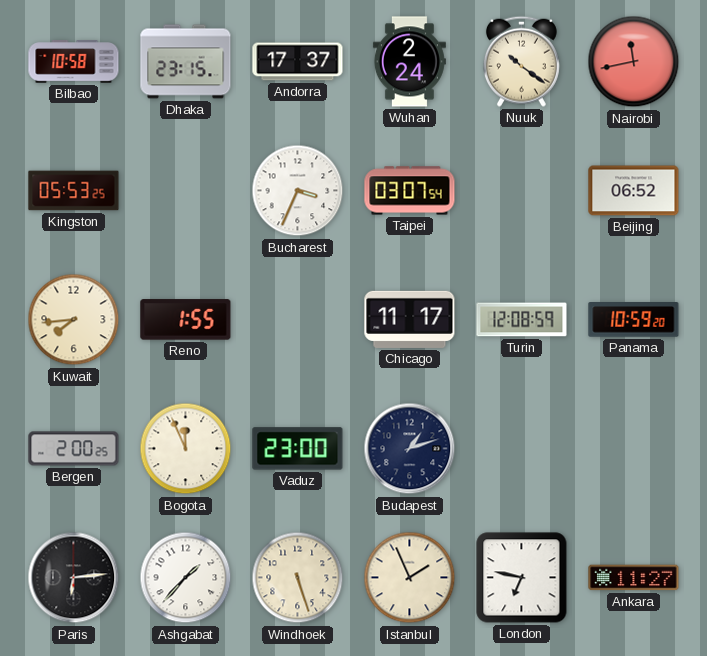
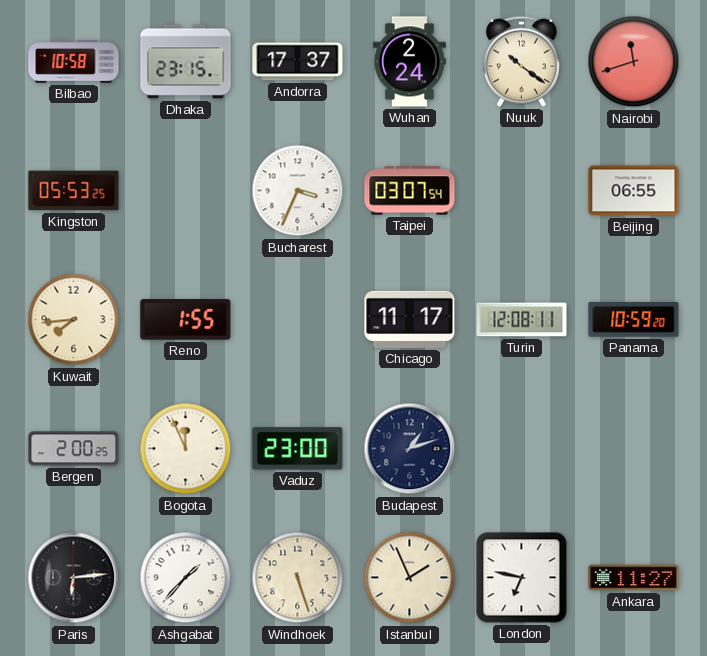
Nairobi: 11:43 -> 11:42
Beijing: 06:52 -> 06:55
Turin: 12:08:59 -> 12:08:11
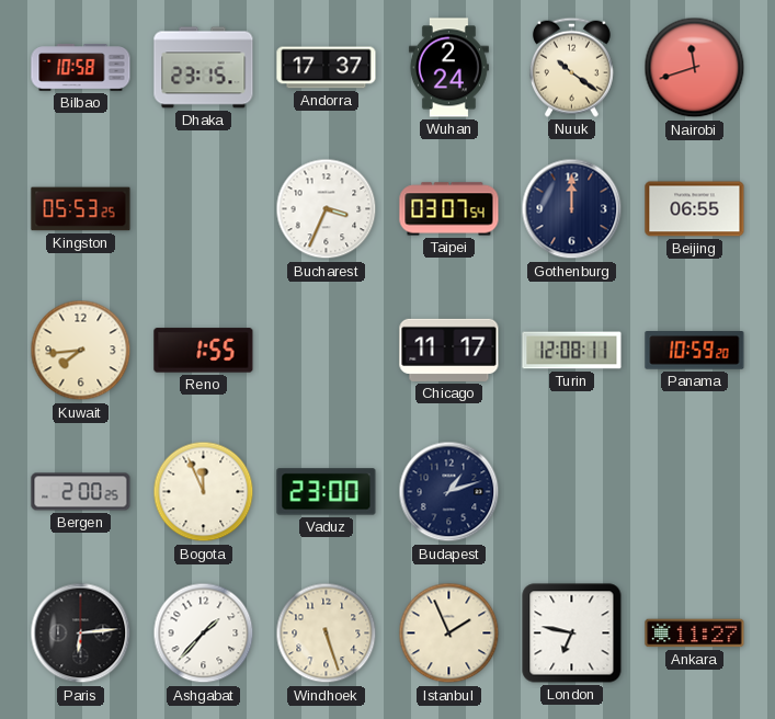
Gothenburg: none -> 12:00
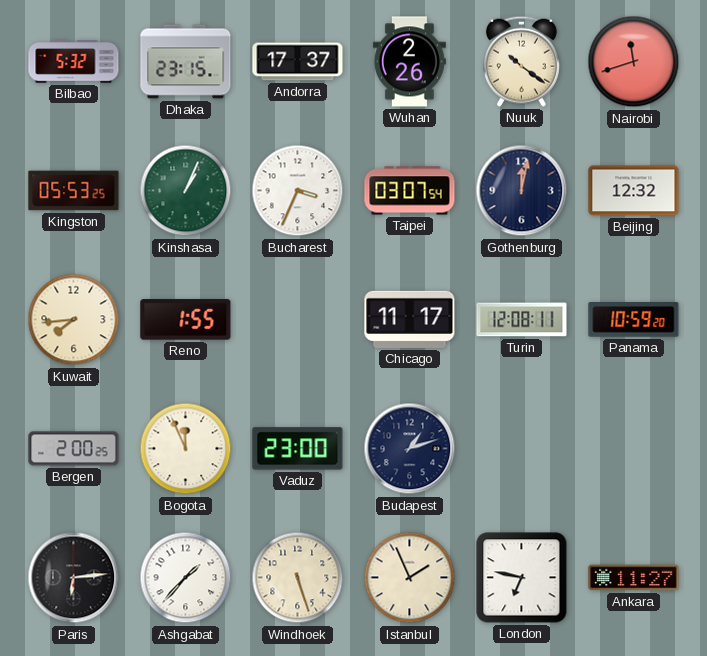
Bilbao: 10:58 -> 5:32
Wuhan: 2:24 -> 2:26
Kinshasa: none -> 1:04
Gothenburg: 12:00 -> 12:02
Beijing: 06:55 -> 12:32
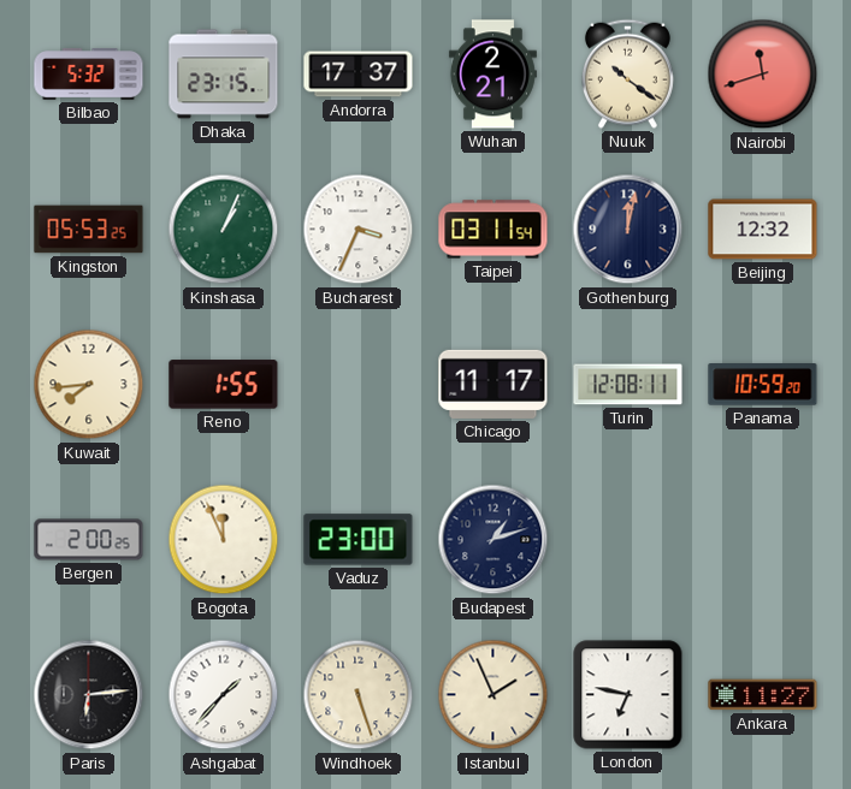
Wuhan: 2:26 -> 2:21
Taipei: 03:07 -> 03:11
